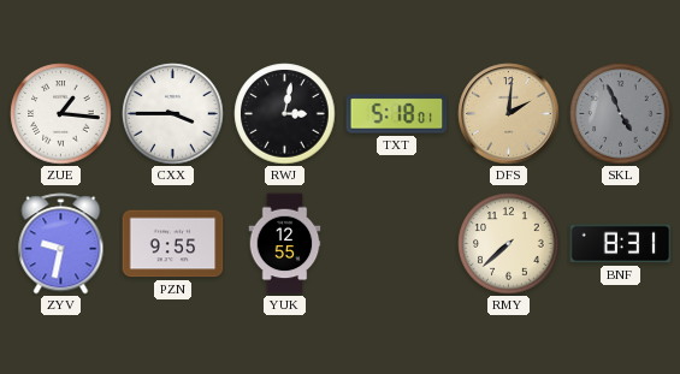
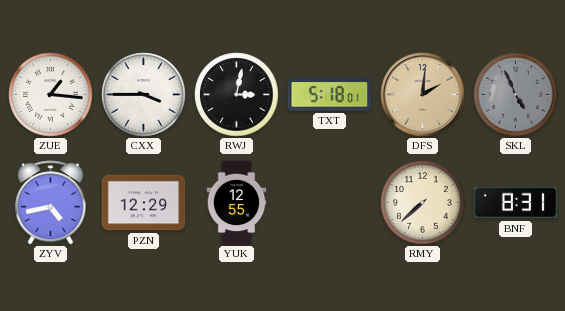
ZYV: 9:32 -> 4:43
PZN: 9:55 -> 12:29
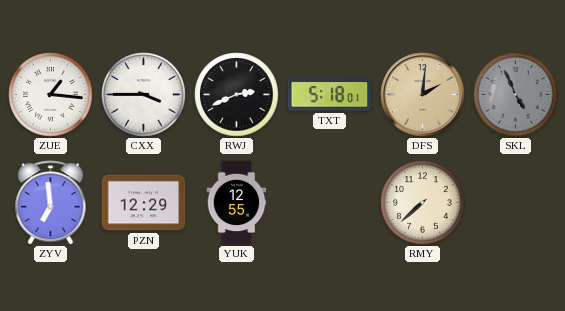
RWJ: 3:02 -> 2:41
ZYV: 4:43 -> 6:59
BNF: 8:31 -> none
